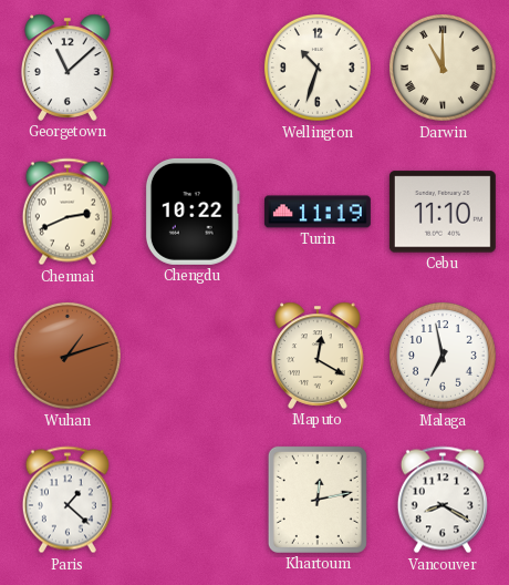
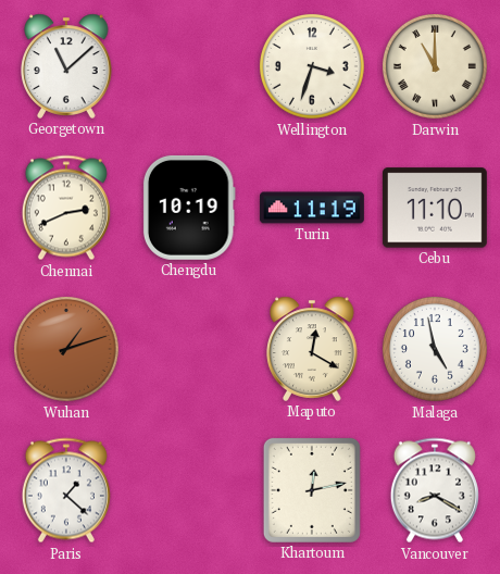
Wellington: 10:33 -> 3:33
Chengdu: 10:22 -> 10:19
Malaga: 6:58 -> 4:58
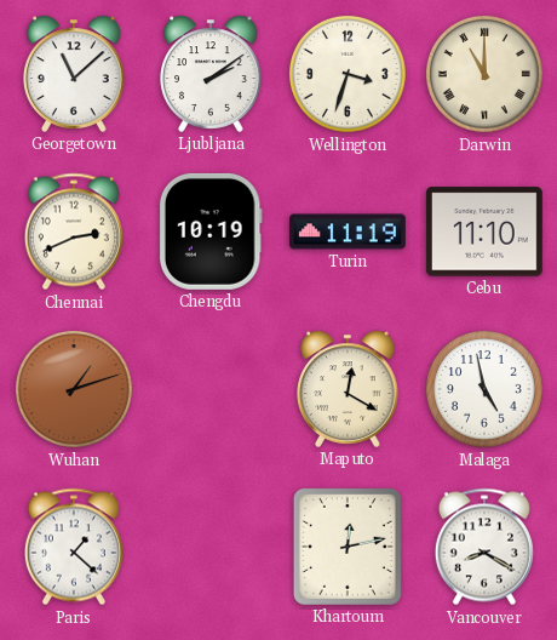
Ljubljana: none -> 2:09
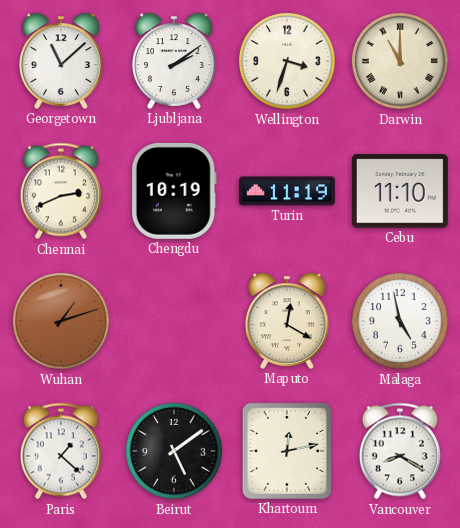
Beirut: none -> 5:09
